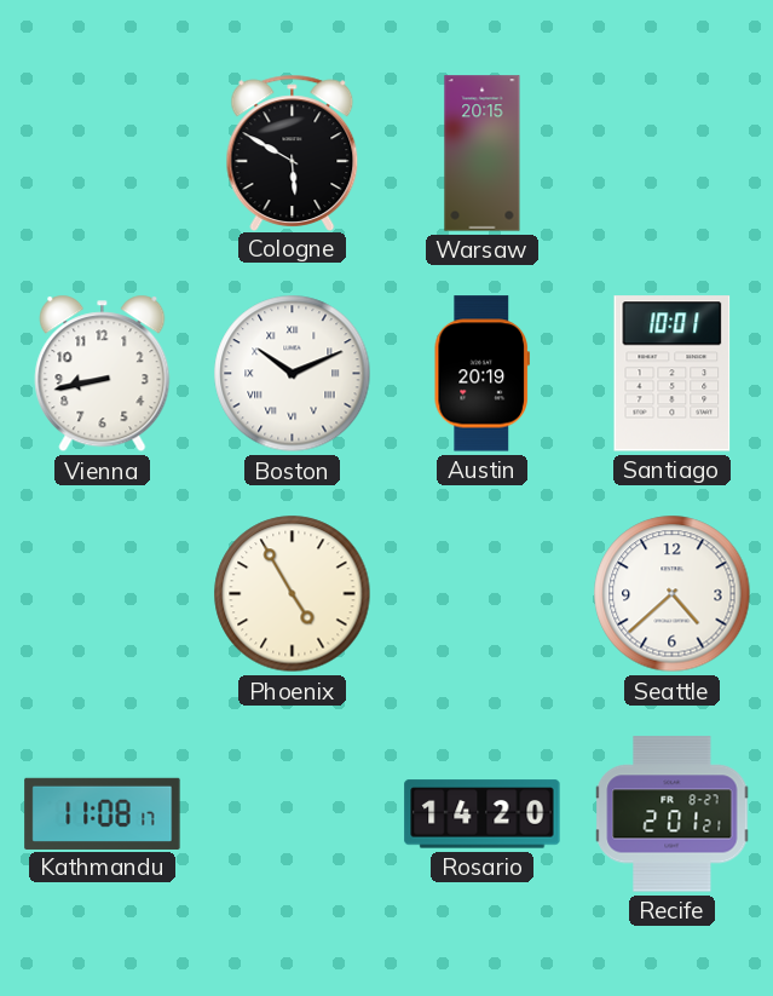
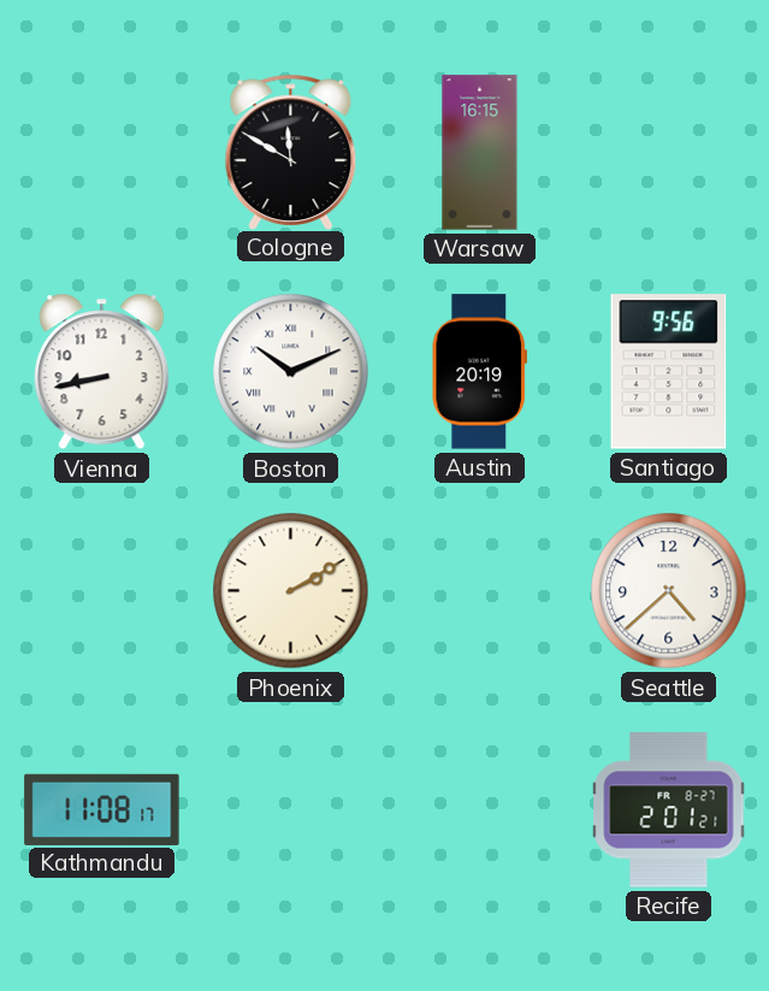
Cologne: 5:50 -> 11:50
Warsaw: 20:15 -> 16:15
Santiago: 10:01 -> 9:56
Phoenix: 4:55 -> 2:10
Rosario: 14:20 -> none
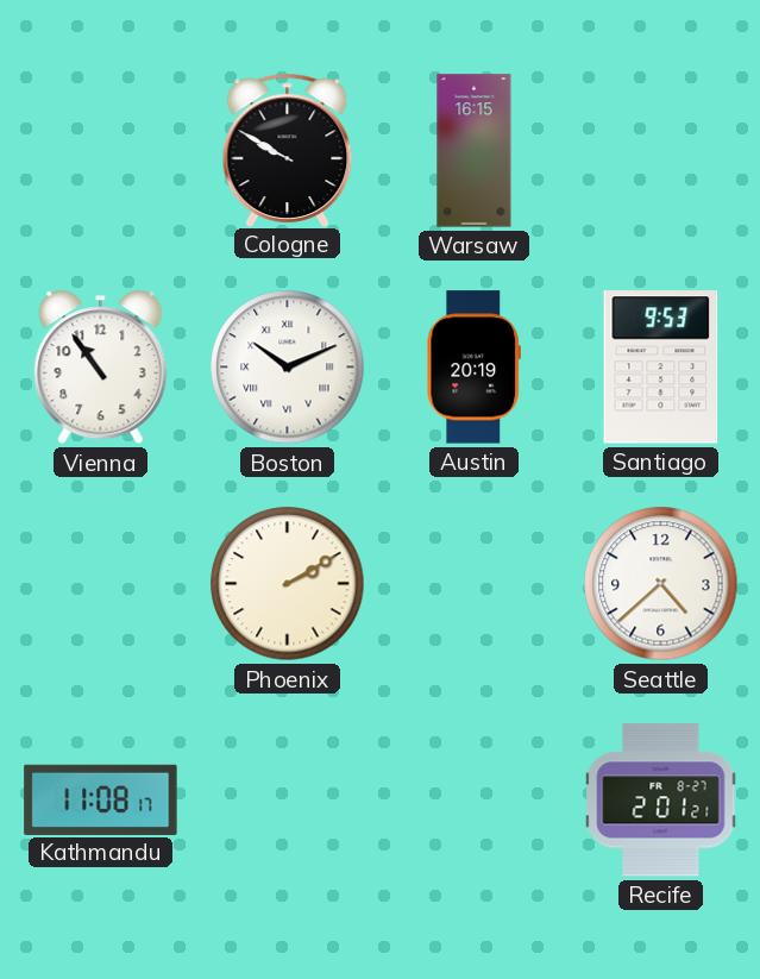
Cologne: 11:50 -> 9:50
Vienna: 8:43 -> 10:54
Santiago: 9:56 -> 9:53
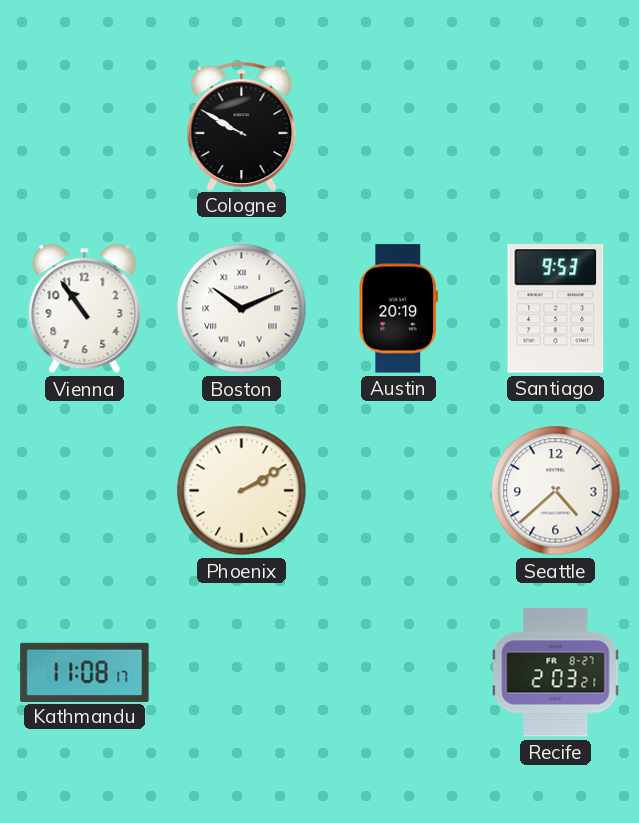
Warsaw: 16:15 -> none
Recife: 2:01 -> 2:03
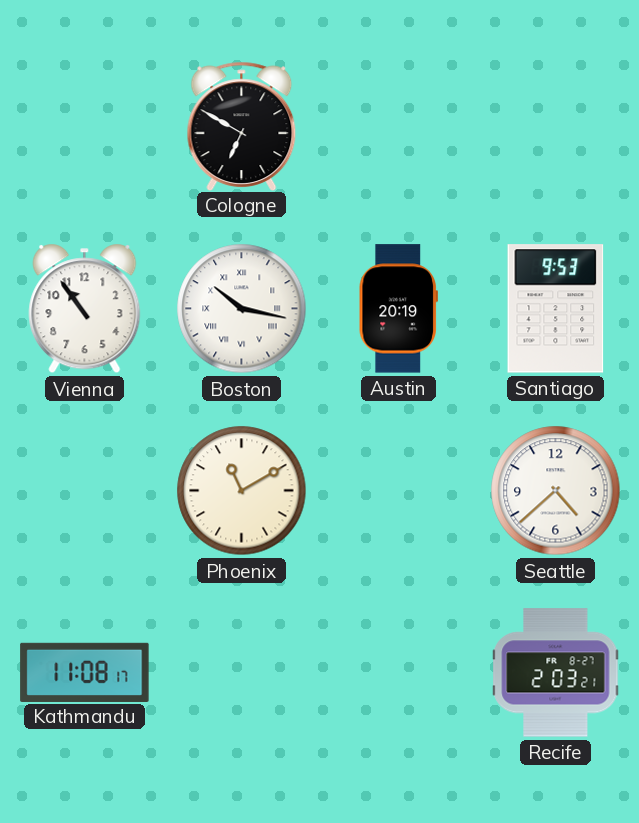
Cologne: 9:50 -> 6:50
Boston: 10:11 -> 10:17
Phoenix: 2:10 -> 11:10
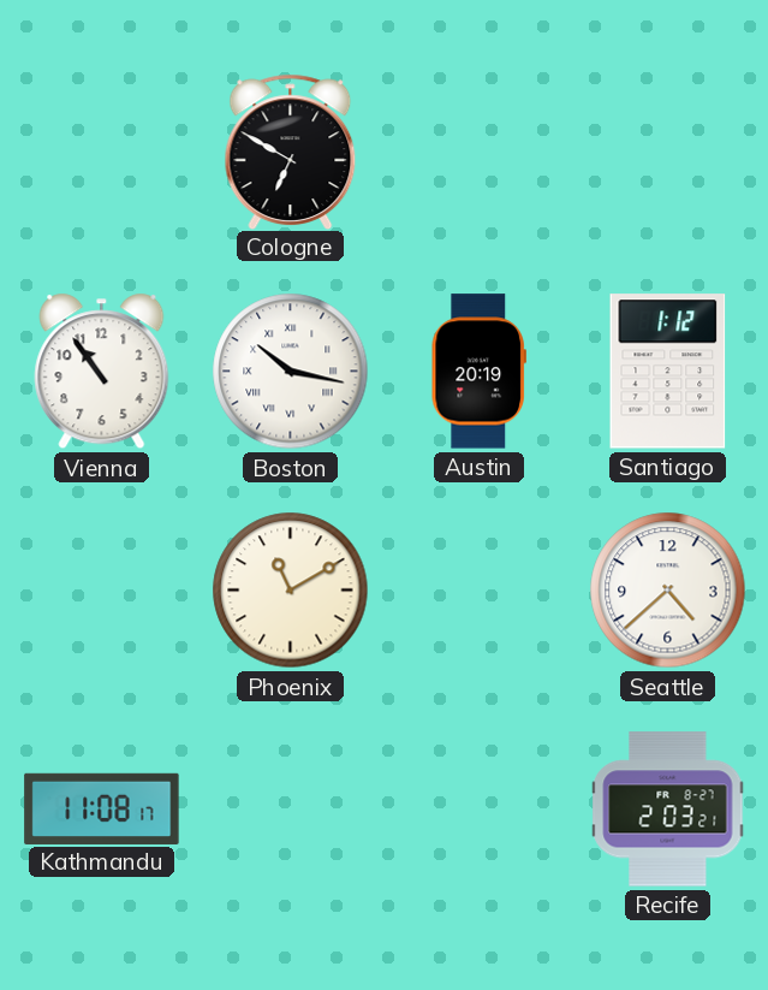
Santiago: 9:53 -> 1:12
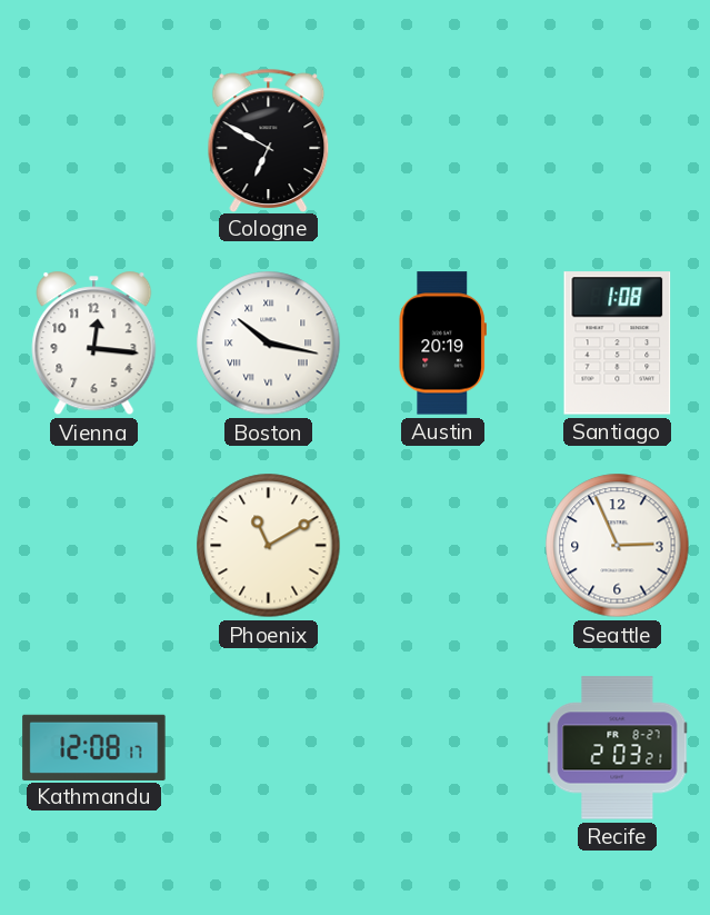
Vienna: 10:54 -> 12:16
Santiago: 1:12 -> 1:08
Seattle: 4:38 -> 2:56
Kathmandu: 11:08 -> 12:08
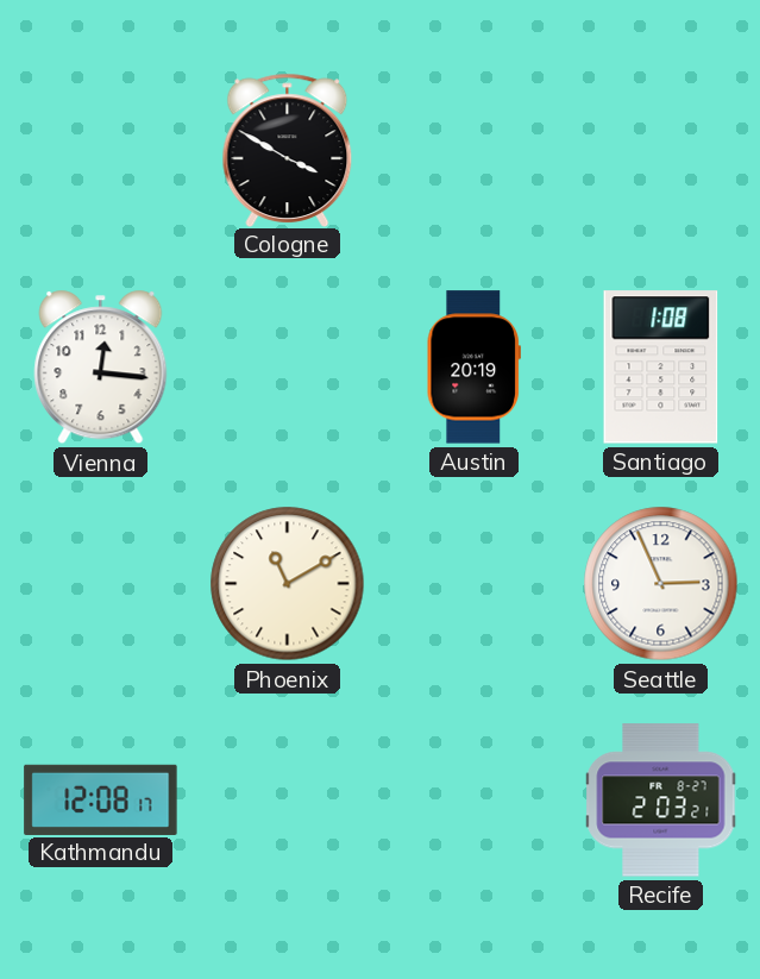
Cologne: 6:50 -> 3:50
Boston: 10:17 -> none
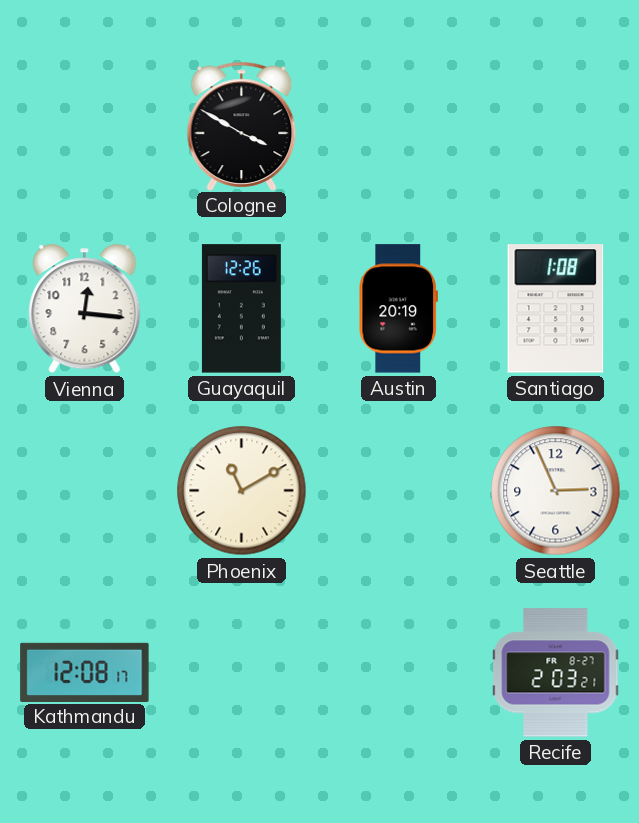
Guayaquil: none -> 12:26
